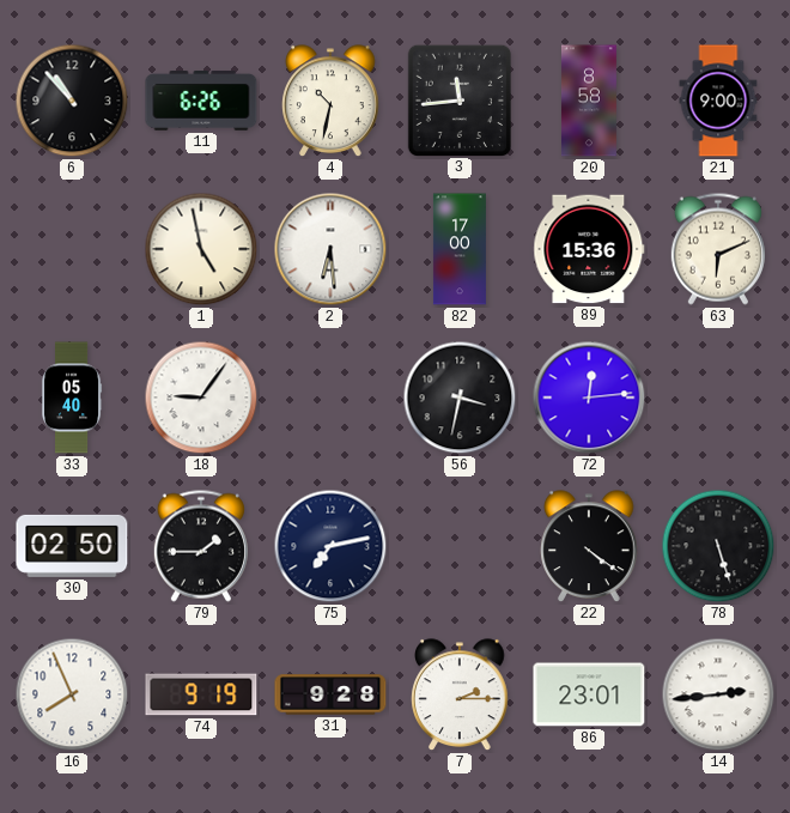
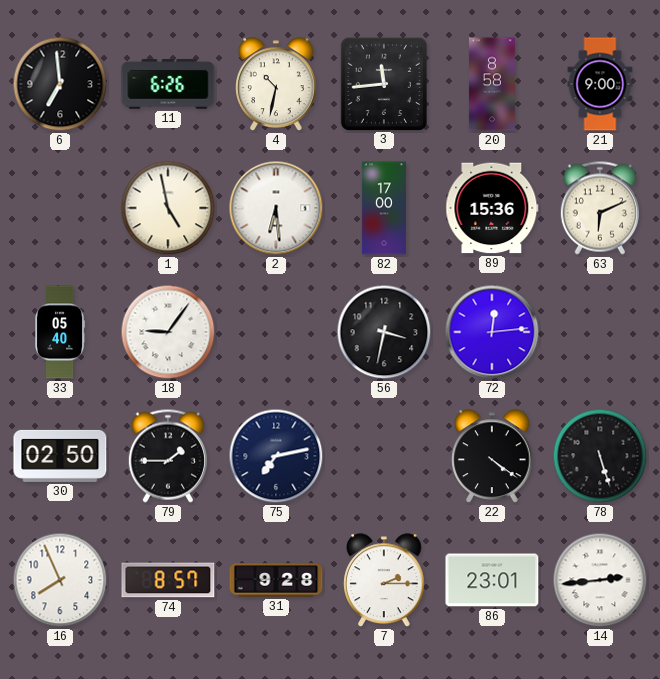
6: 10:53 -> 6:59
74: 9:19 -> 8:57
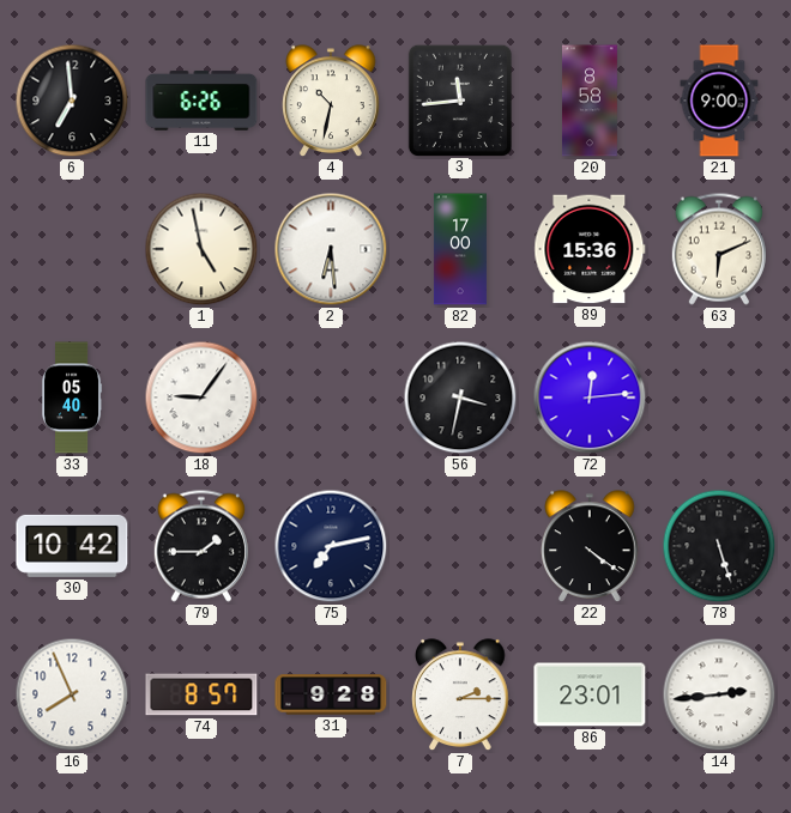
30: 02:50 -> 10:42
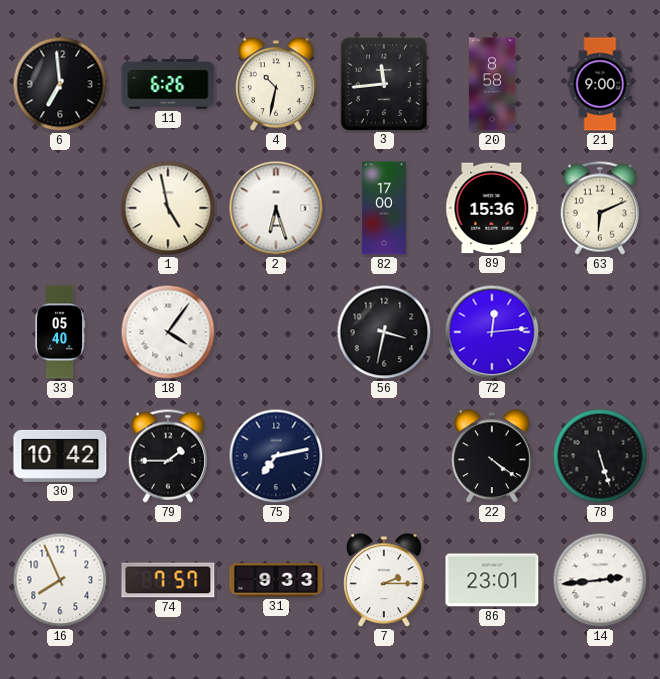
2: 6:29 -> 6:27
18: 9:06 -> 4:06
74: 8:57 -> 7:57
31: 9:28 -> 9:33
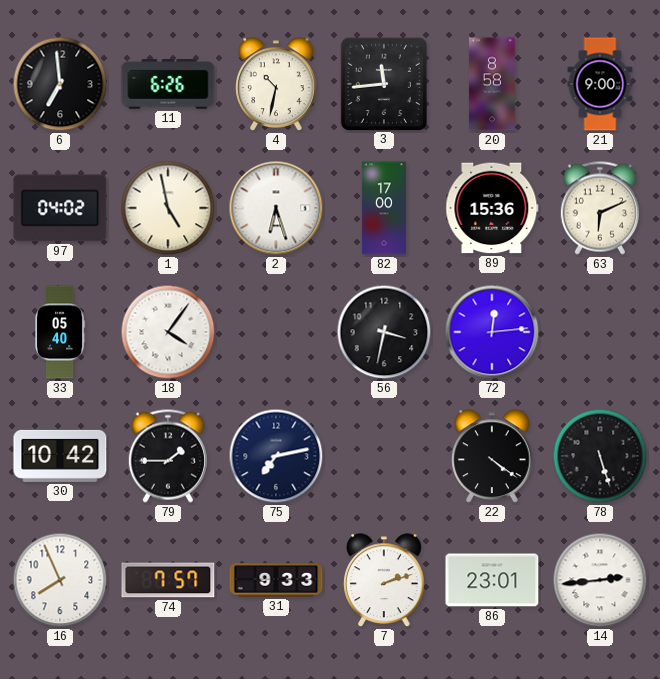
97: none -> 04:02
7: 2:15 -> 2:12
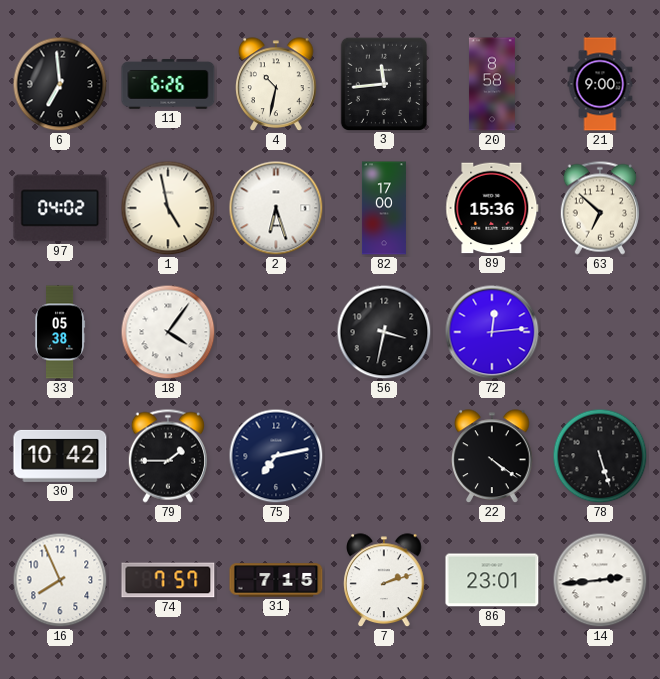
63: 6:11 -> 6:52
33: 05:40 -> 05:38
31: 9:33 -> 7:15
